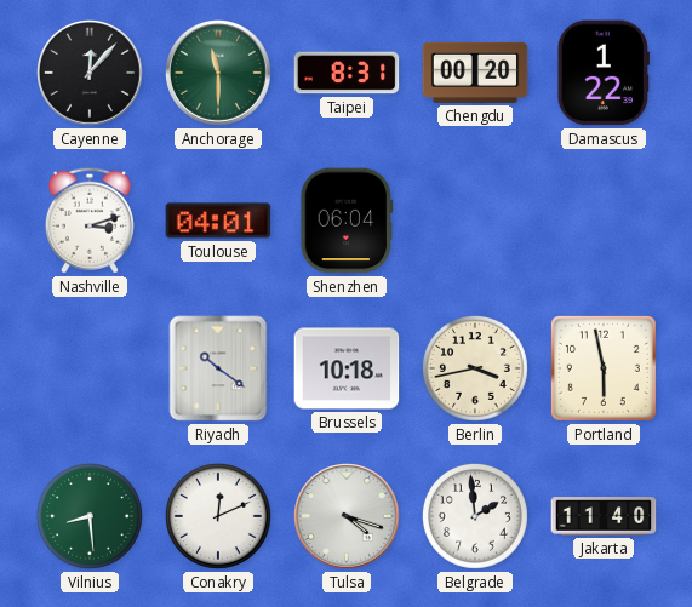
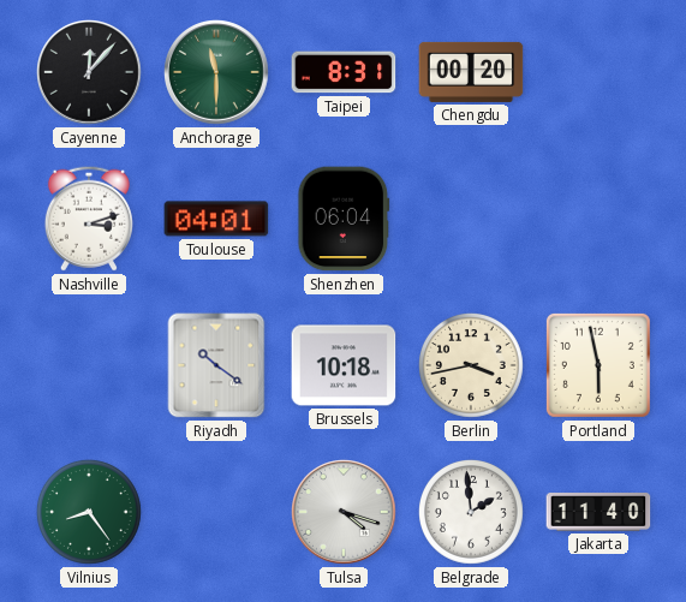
Damascus: 1:22 -> none
Vilnius: 8:29 -> 8:24
Conakry: 12:11 -> none
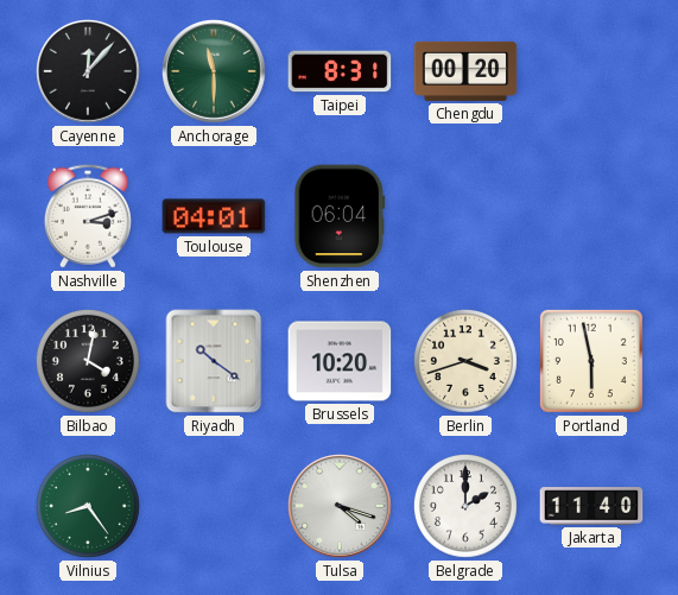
Bilbao: none -> 4:02
Brussels: 10:18 -> 10:20
Berlin: 3:43 -> 3:42
Belgrade: 1:59 -> 2:00
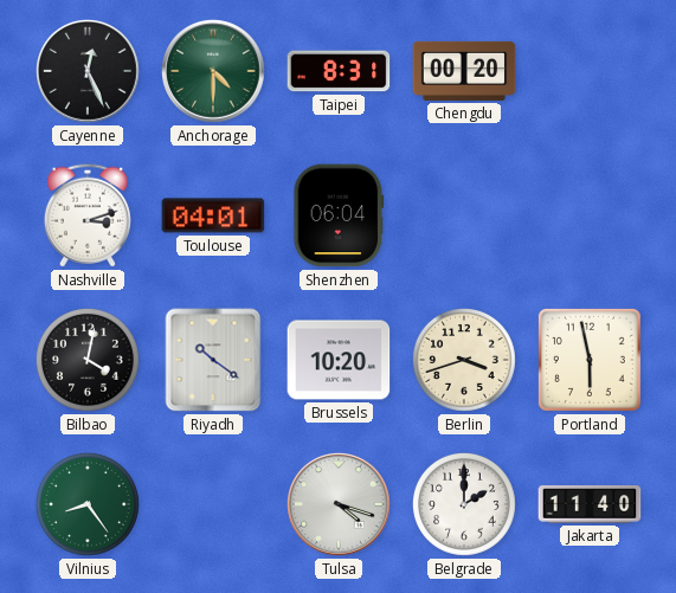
Cayenne: 12:07 -> 12:26
Anchorage: 11:30 -> 4:30
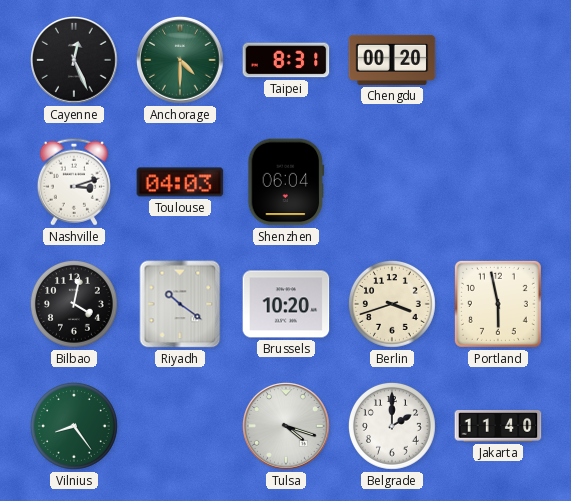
Toulouse: 04:01 -> 04:03
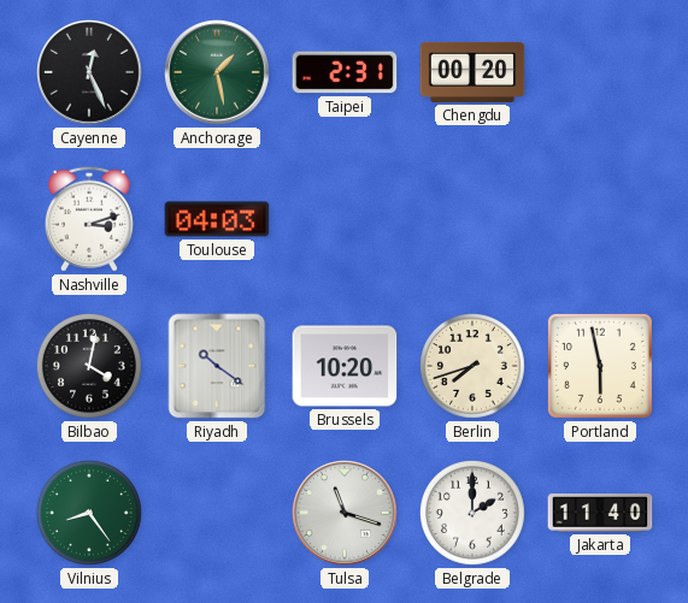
Anchorage: 4:30 -> 1:28
Taipei: 8:31 -> 2:31
Shenzhen: 06:04 -> none
Berlin: 3:42 -> 7:42
Tulsa: 4:18 -> 11:18
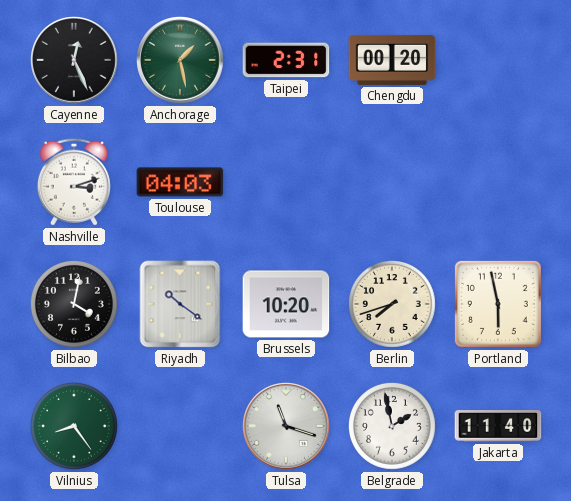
Belgrade: 2:00 -> 1:58
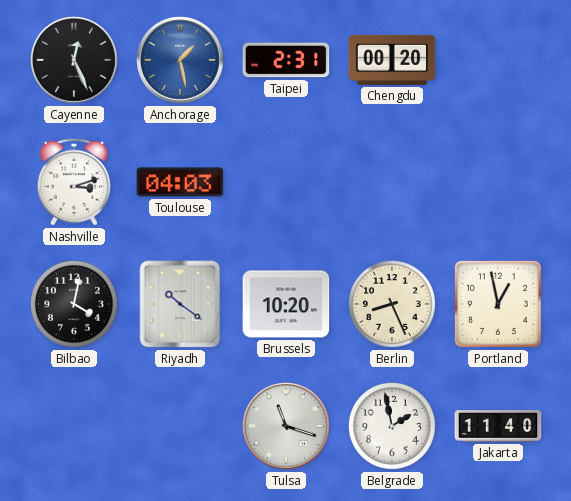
Anchorage dial: green -> blue
Berlin: 7:42 -> 8:26
Portland: 5:58 -> 12:58
Vilnius: 8:24 -> none
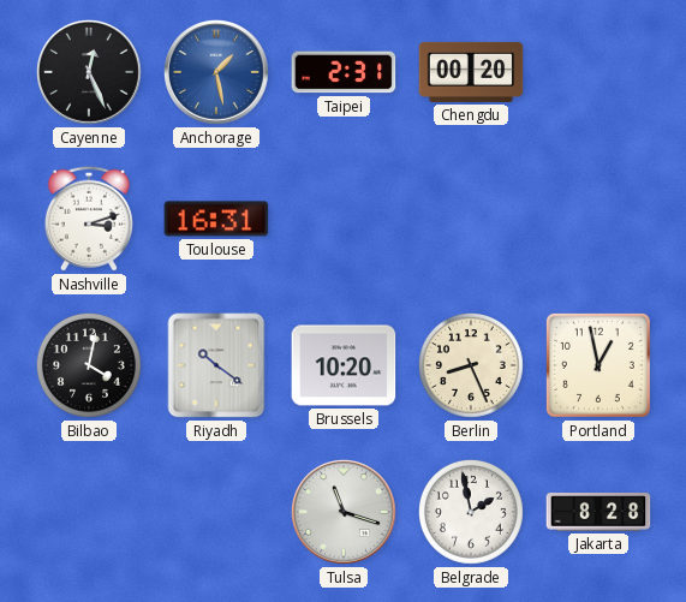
Toulouse: 04:03 -> 16:31
Jakarta: 11:40 -> 8:28
